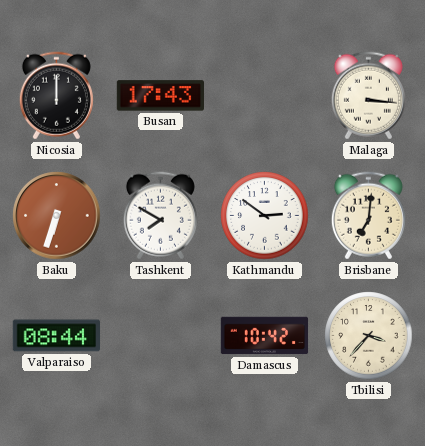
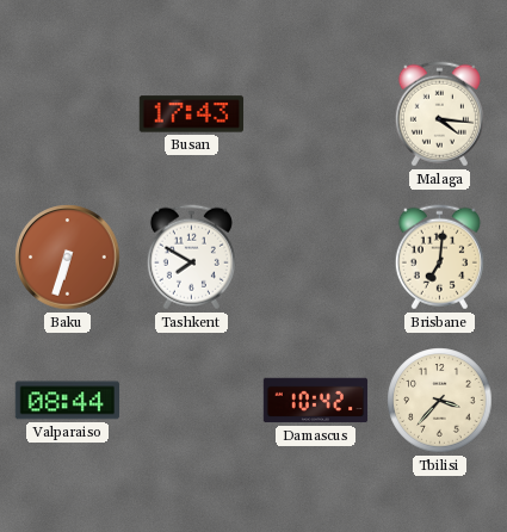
Nicosia: 12:00 -> none
Malaga: 3:16 -> 4:16
Kathmandu: 2:51 -> none
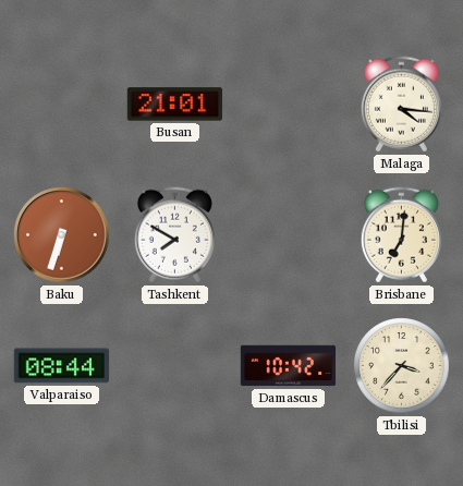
Busan: 17:43 -> 21:01
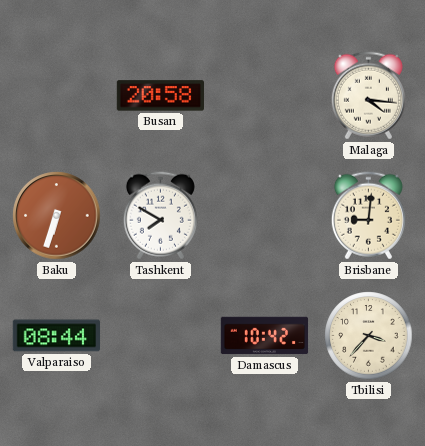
Busan: 21:01 -> 20:58
Brisbane: 7:01 -> 9:01
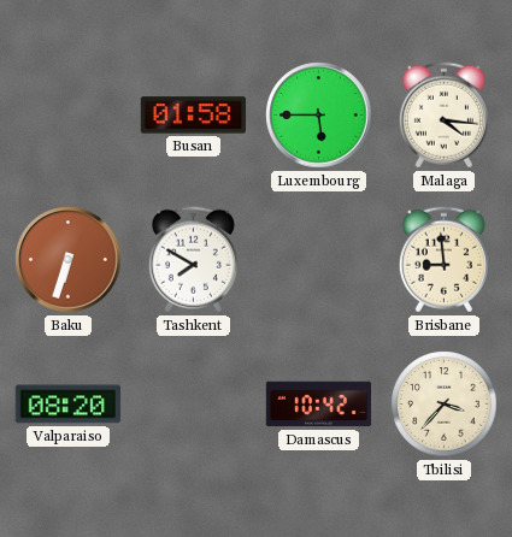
Busan: 20:58 -> 01:58
Luxembourg: none -> 5:45
Brisbane: 9:01 -> 8:59
Valparaiso: 08:44 -> 08:20
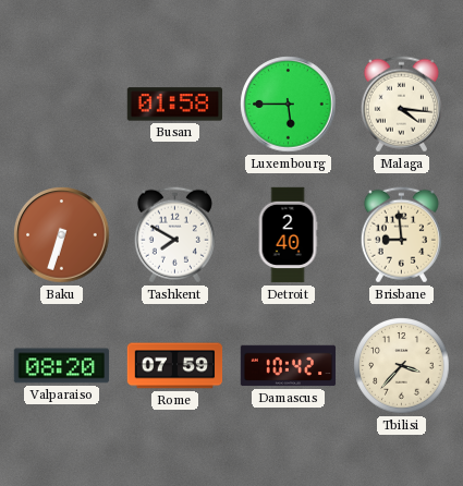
Detroit: none -> 2:40
Rome: none -> 07:59
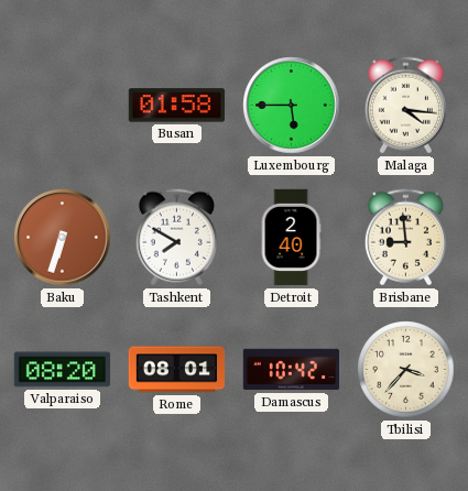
Rome: 07:59 -> 08:01
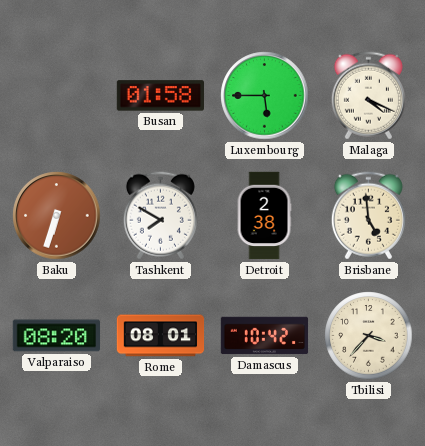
Malaga: 4:16 -> 4:19
Detroit: 2:40 -> 2:38
Brisbane: 8:59 -> 4:59
